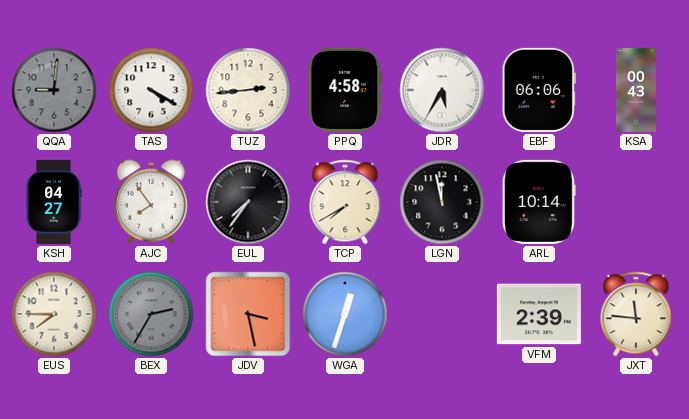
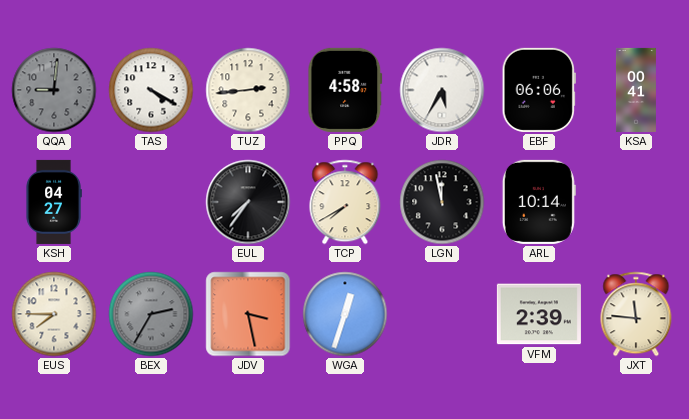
KSA: 00:43 -> 00:41
AJC: 7:54 -> none
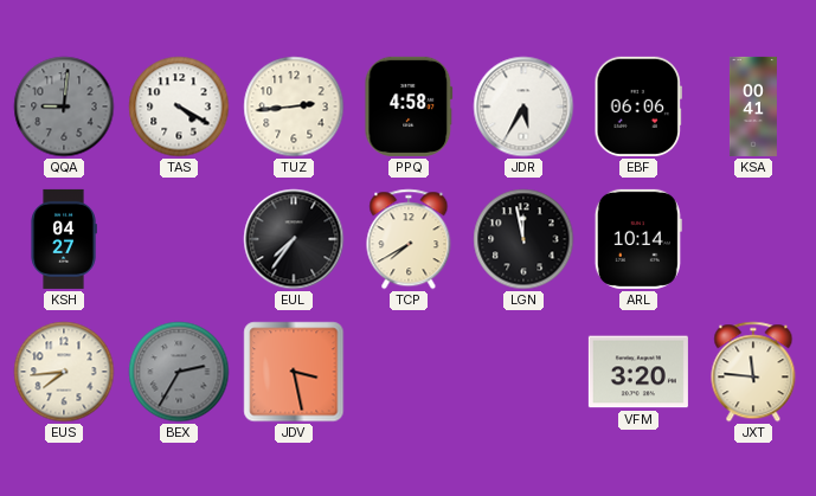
EUS: 7:45 -> 7:44
WGA: 12:33 -> none
VFM: 2:39 -> 3:20
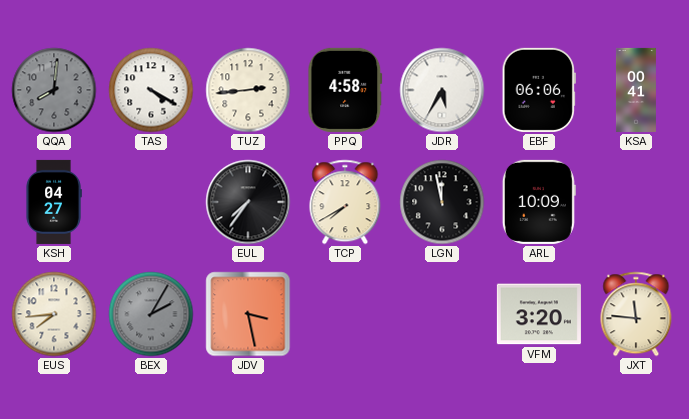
QQA: 9:01 -> 8:01
ARL: 10:14 -> 10:09
BEX: 2:35 -> 2:05
